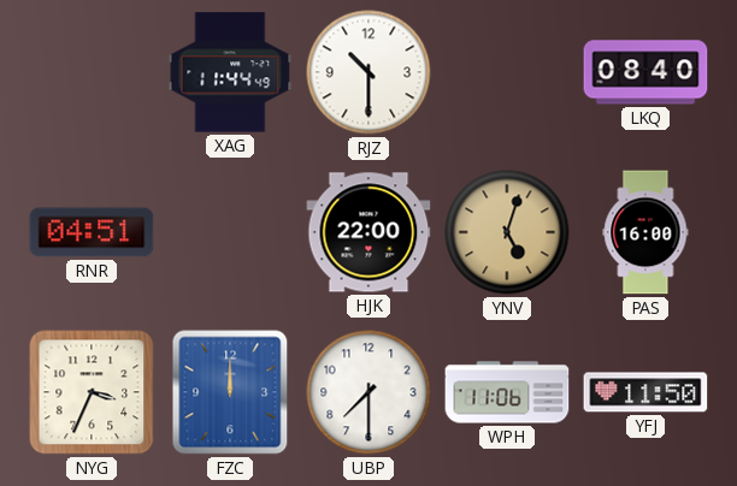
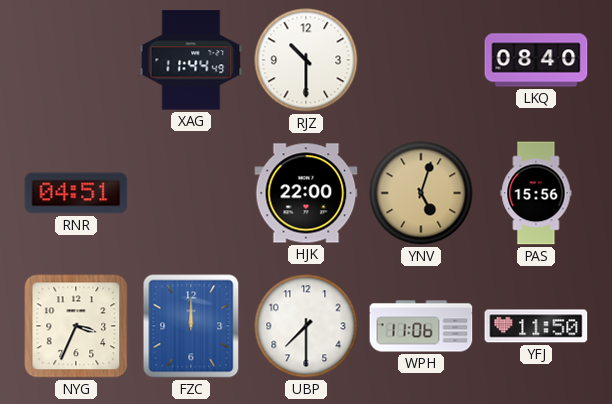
PAS: 16:00 -> 15:56
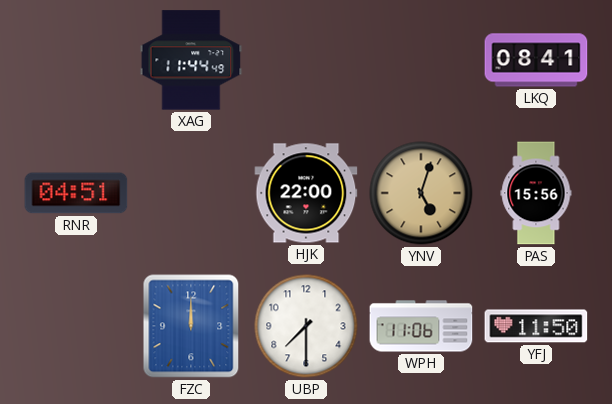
RJZ: 10:30 -> none
LKQ: 08:40 -> 08:41
NYG: 3:34 -> none
